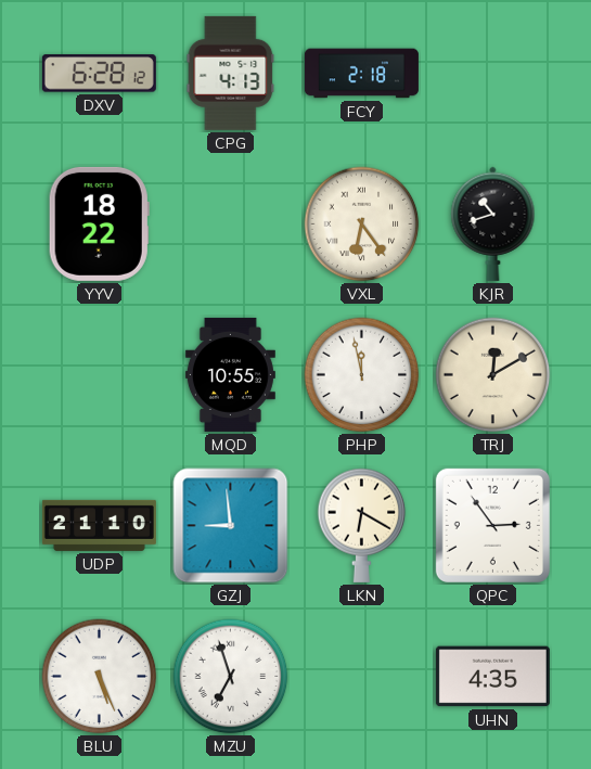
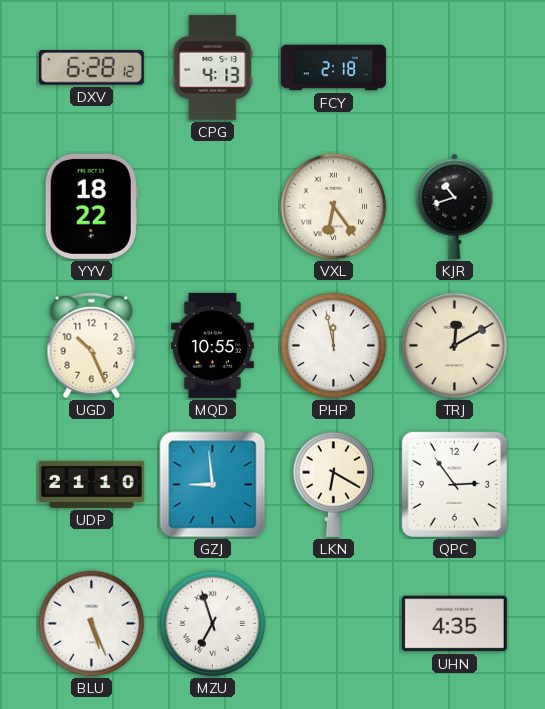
UGD: none -> 10:26
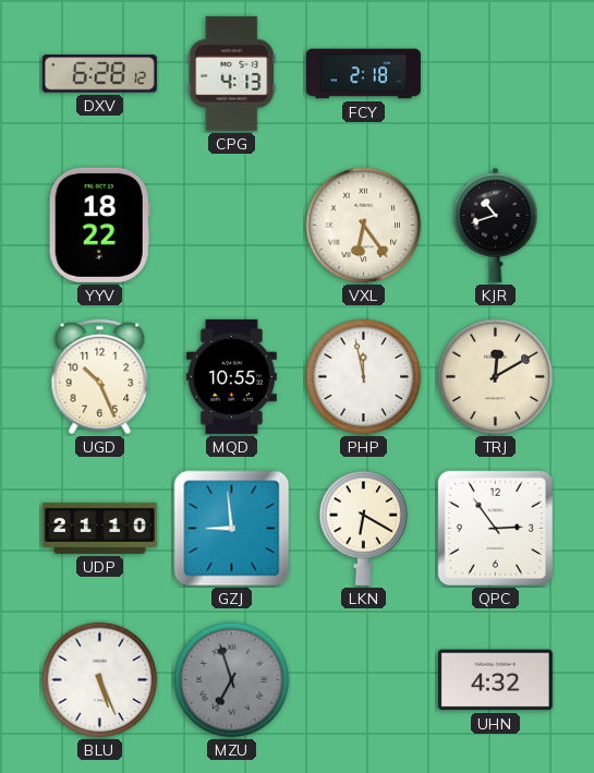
MZU dial: white -> grey
UHN: 4:35 -> 4:32
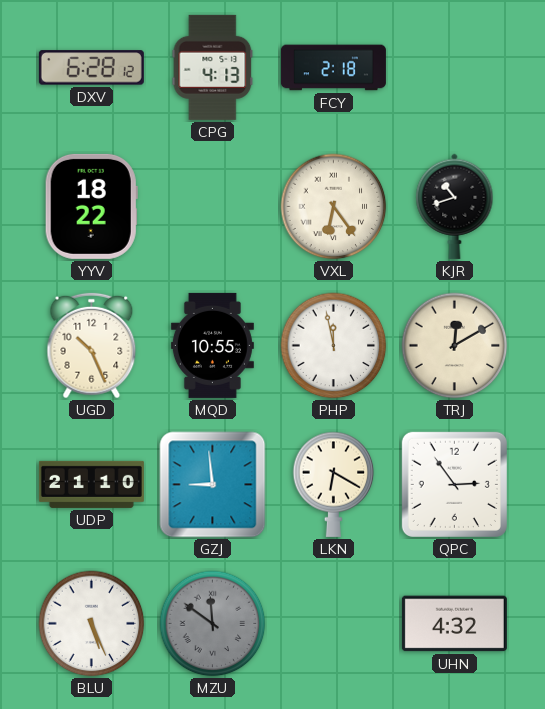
MZU: 6:57 -> 11:51
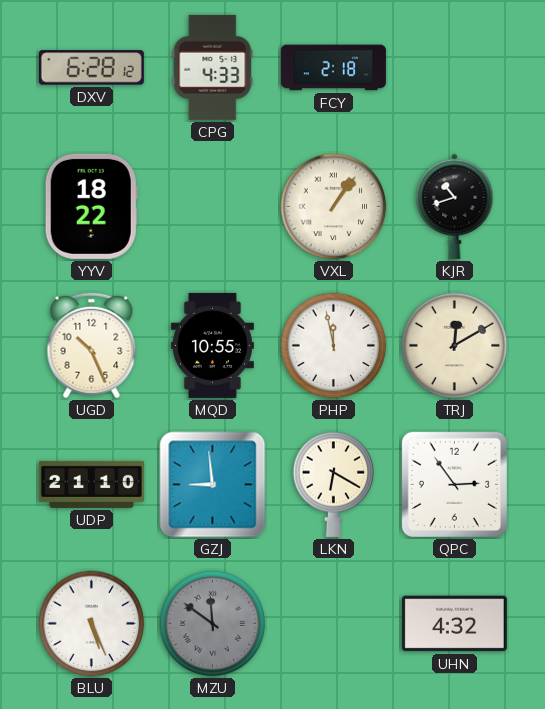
CPG: 4:13 -> 4:33
VXL: 6:24 -> 1:06
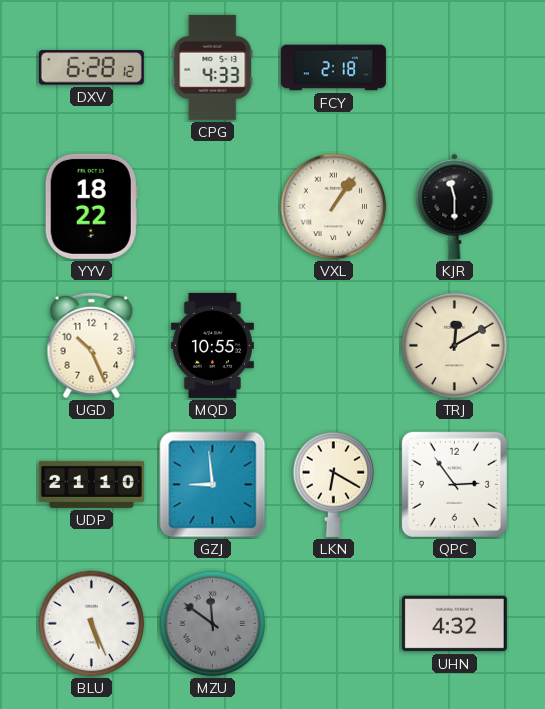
KJR: 10:42 -> 11:30
PHP: 11:58 -> none
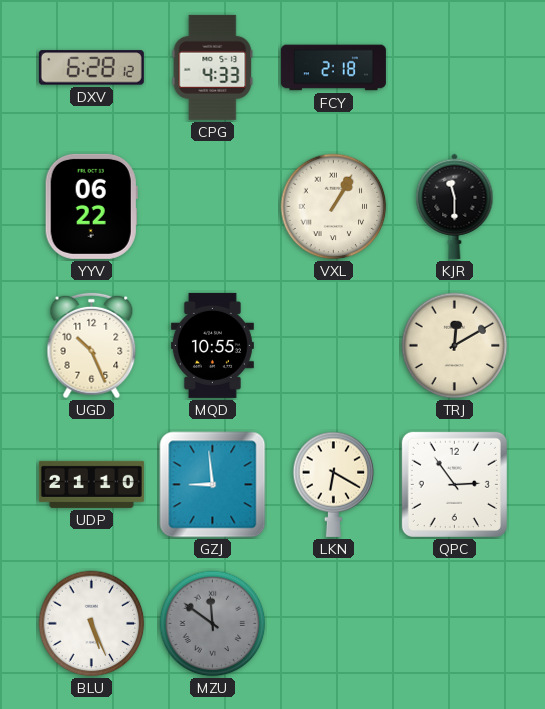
YYV: 18:22 -> 06:22
VXL: 1:06 -> 1:05
UHN: 4:32 -> none
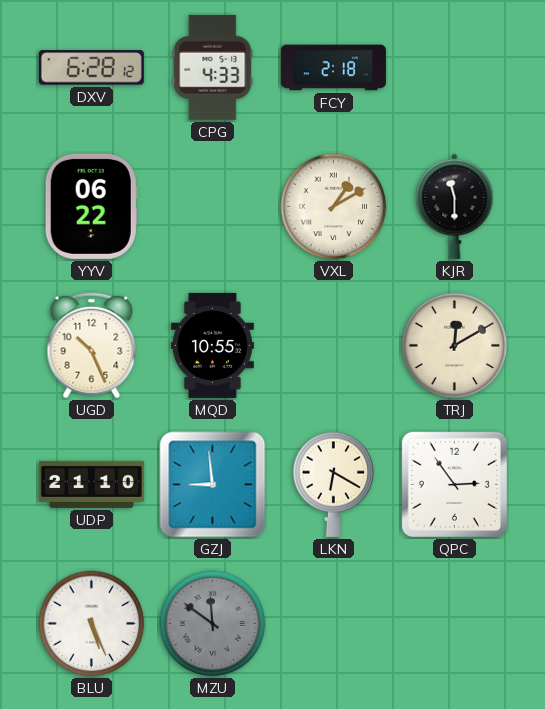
VXL: 1:05 -> 1:10
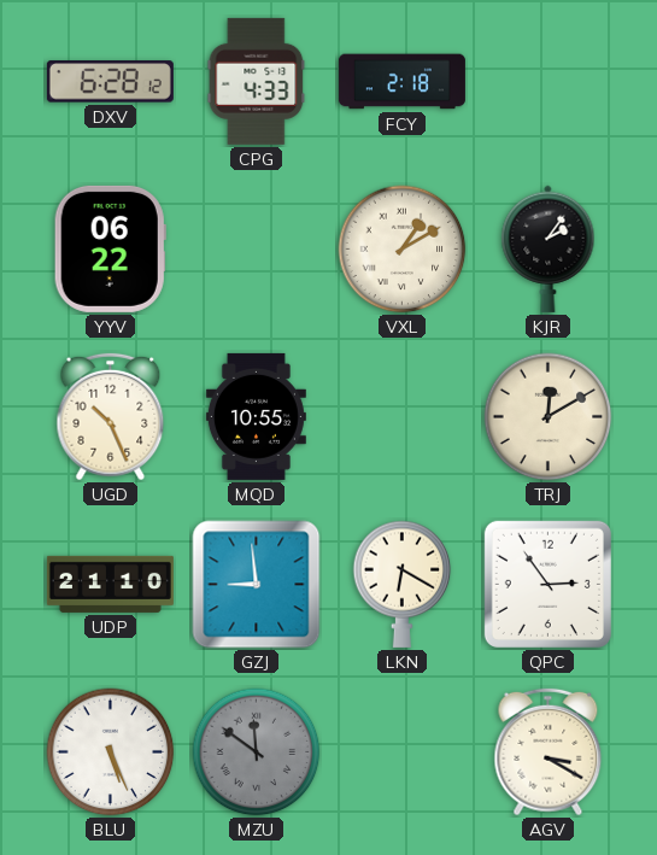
KJR: 11:30 -> 2:06
AGV: none -> 3:20
